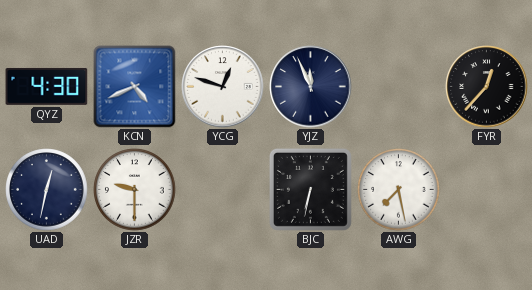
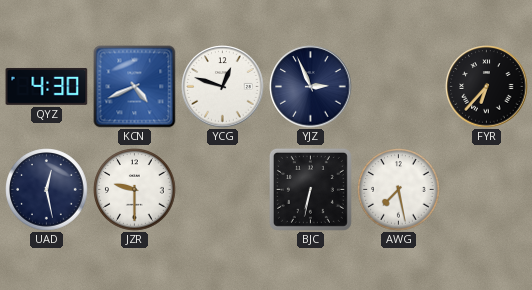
YJZ: 11:56 -> 2:56
FYR: 12:37 -> 6:37
UAD: 12:32 -> 12:28
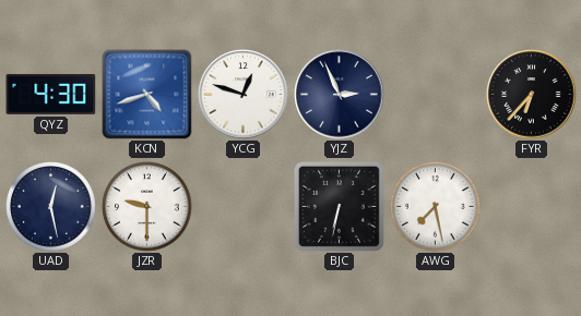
KCN: 4:41 -> 4:42
